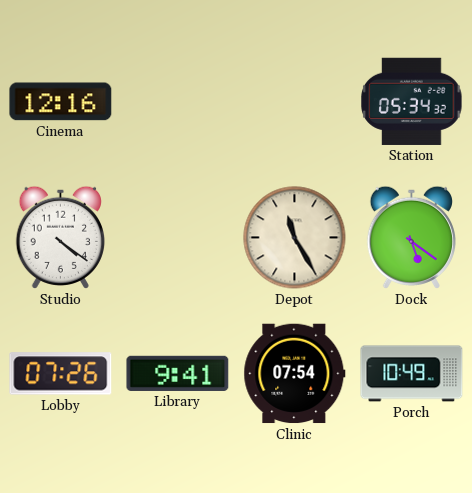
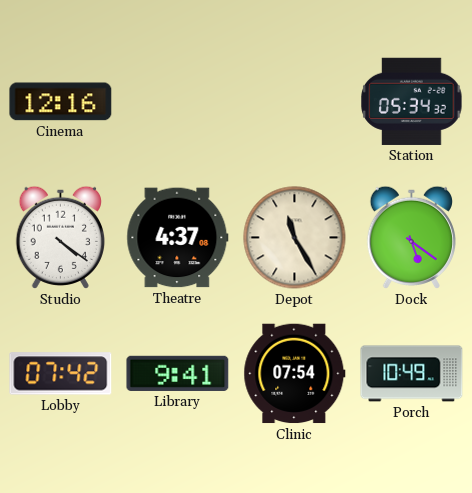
Theatre: none -> 4:37
Lobby: 07:26 -> 07:42
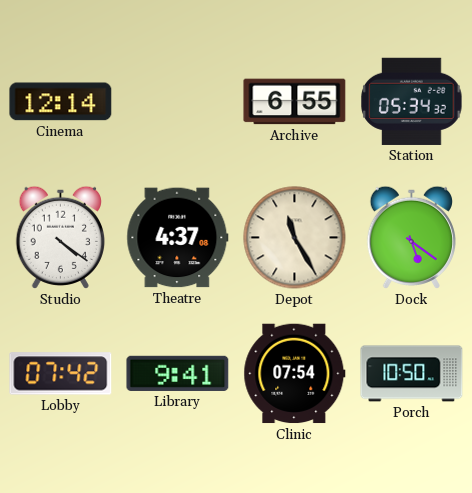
Cinema: 12:16 -> 12:14
Archive: none -> 6:55
Porch: 10:49 -> 10:50
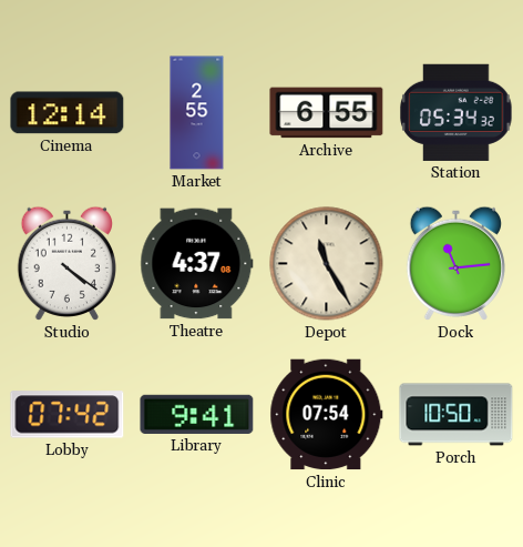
Market: none -> 2:55
Dock: 5:21 -> 11:14
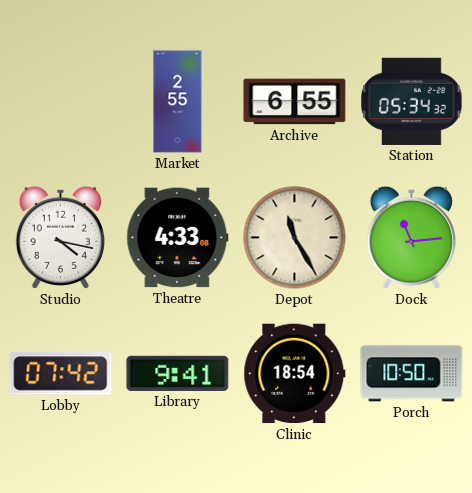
Cinema: 12:14 -> none
Studio: 4:21 -> 4:17
Theatre: 4:37 -> 4:33
Clinic: 07:54 -> 18:54
